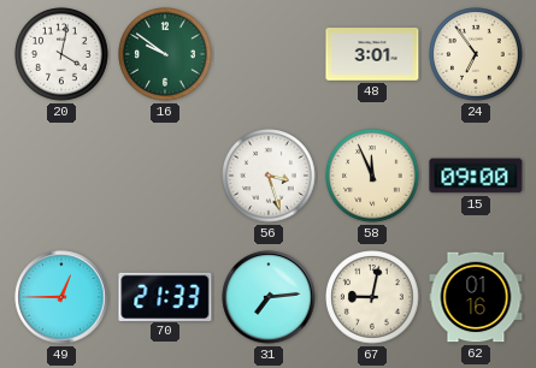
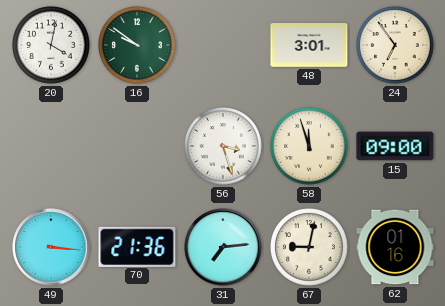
58: 11:56 -> 11:57
49: 12:45 -> 3:16
70: 21:33 -> 21:36
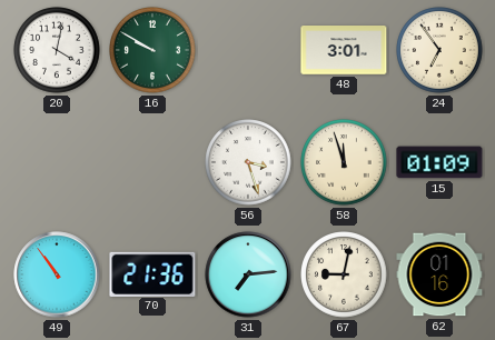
16: 9:51 -> 9:50
15: 09:00 -> 01:09
49: 3:16 -> 10:54
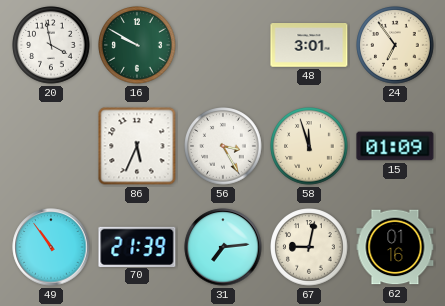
20: 4:02 -> 3:58
86: none -> 5:34
56: 3:27 -> 3:25
70: 21:36 -> 21:39
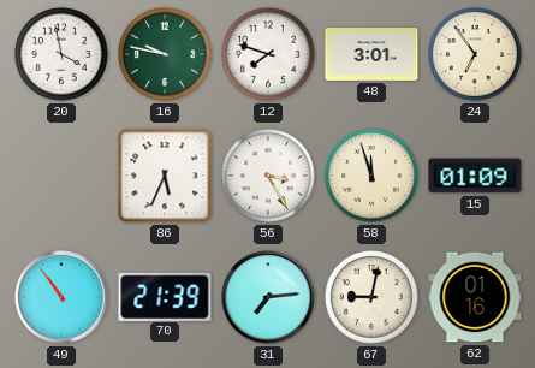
16: 9:50 -> 9:47
12: none -> 7:48
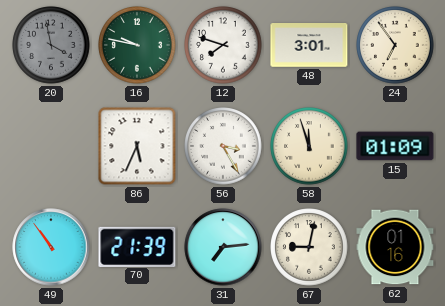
20 dial: white -> grey
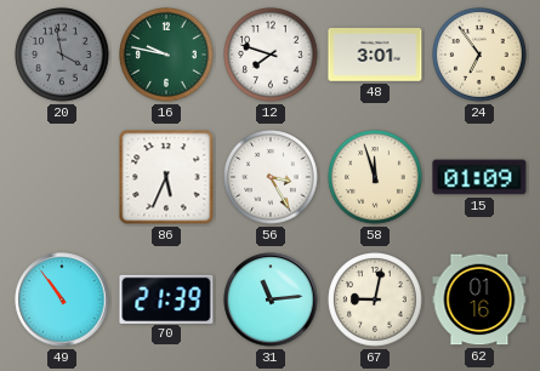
31: 7:14 -> 11:14
